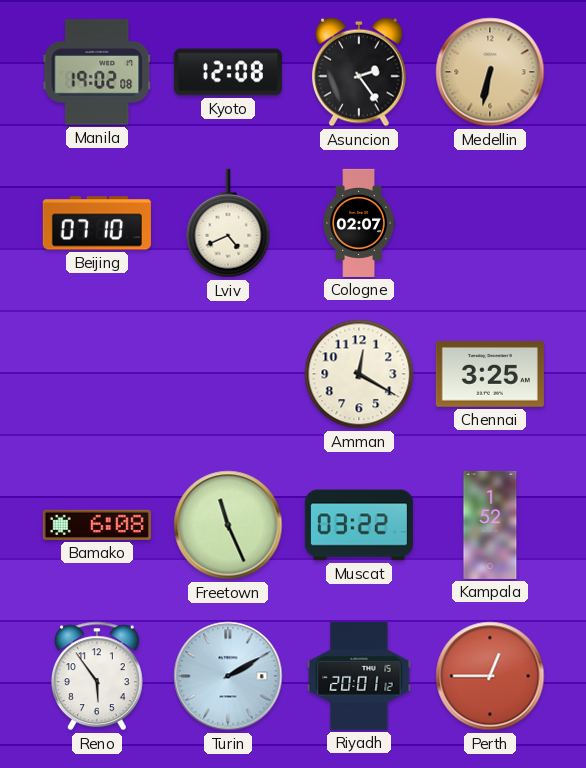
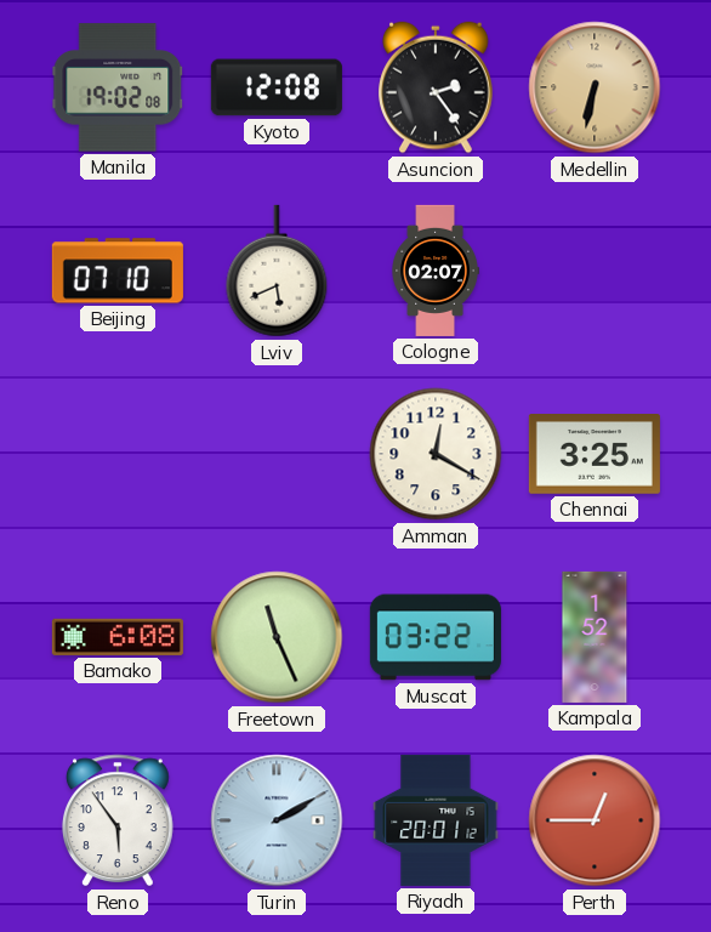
Lviv: 4:41 -> 5:41
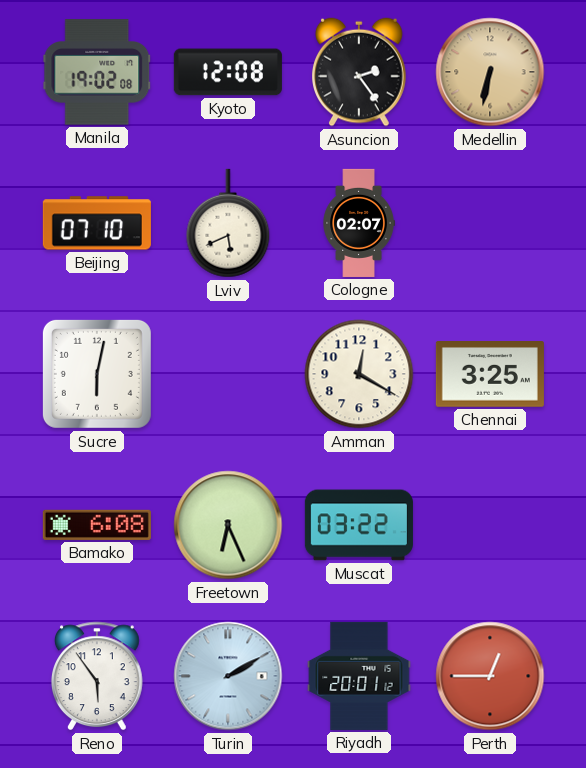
Sucre: none -> 6:02
Freetown: 11:26 -> 6:26
Kampala: 1:52 -> none
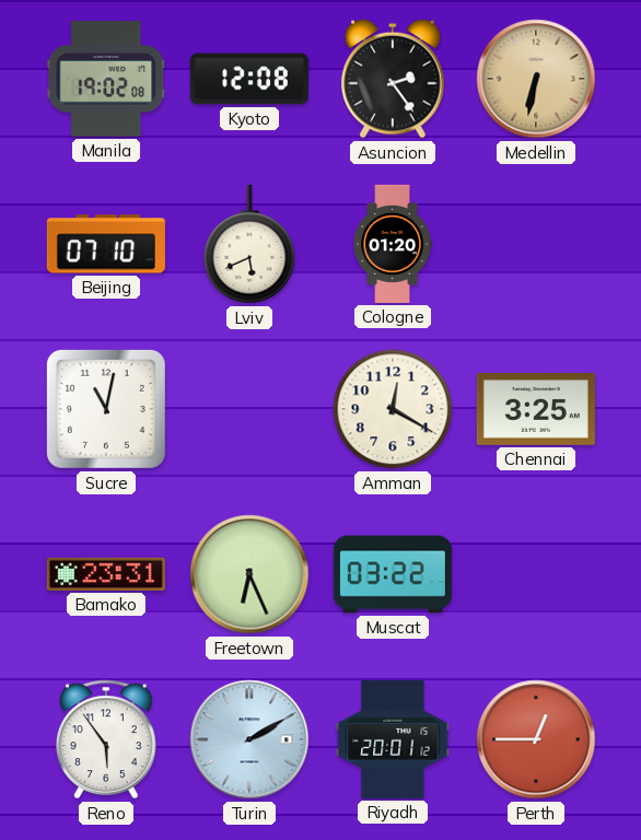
Cologne: 02:07 -> 01:20
Sucre: 6:02 -> 11:02
Bamako: 6:08 -> 23:31
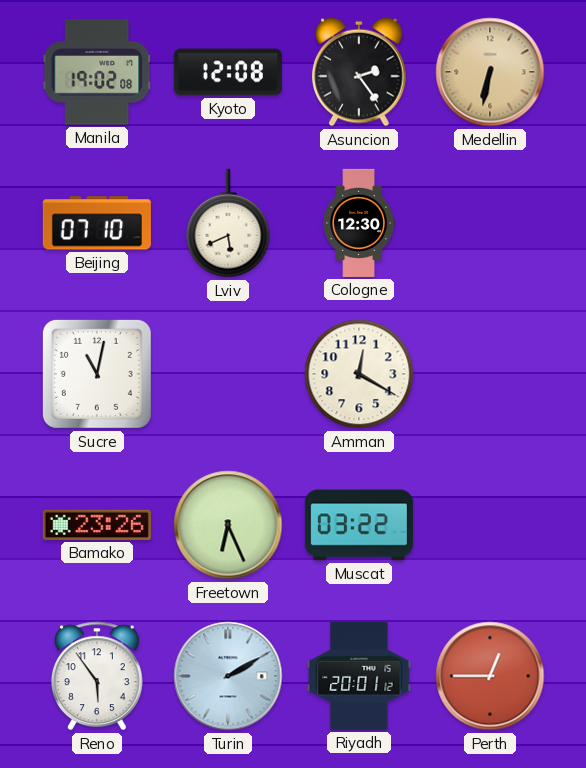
Cologne: 01:20 -> 12:30
Chennai: 3:25 -> none
Bamako: 23:31 -> 23:26
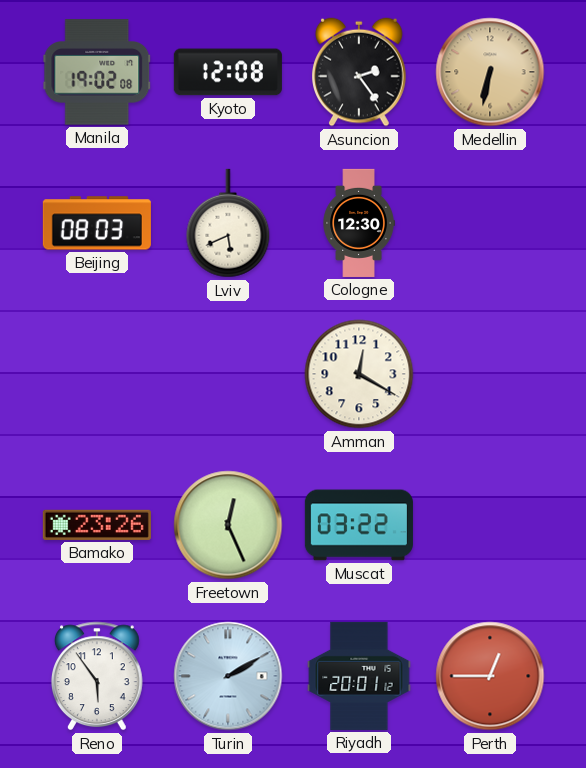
Beijing: 07:10 -> 08:03
Sucre: 11:02 -> none
Freetown: 6:26 -> 12:26
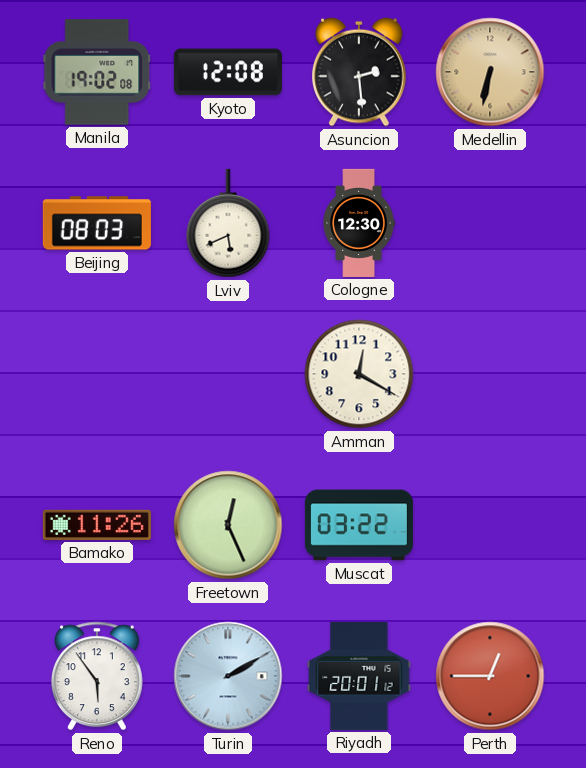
Asuncion: 2:24 -> 2:29
Bamako: 23:26 -> 11:26
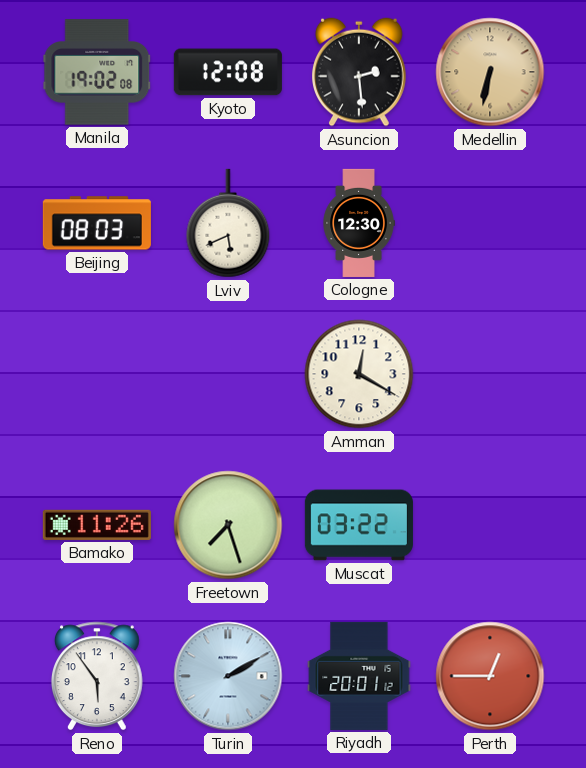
Freetown: 12:26 -> 7:27
